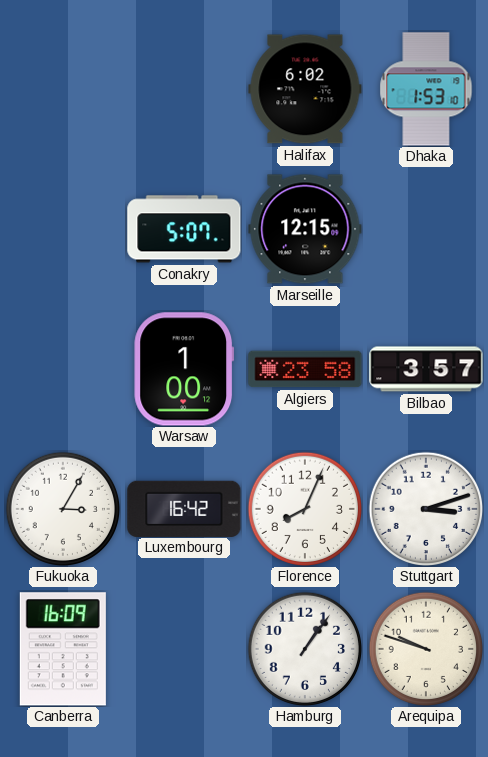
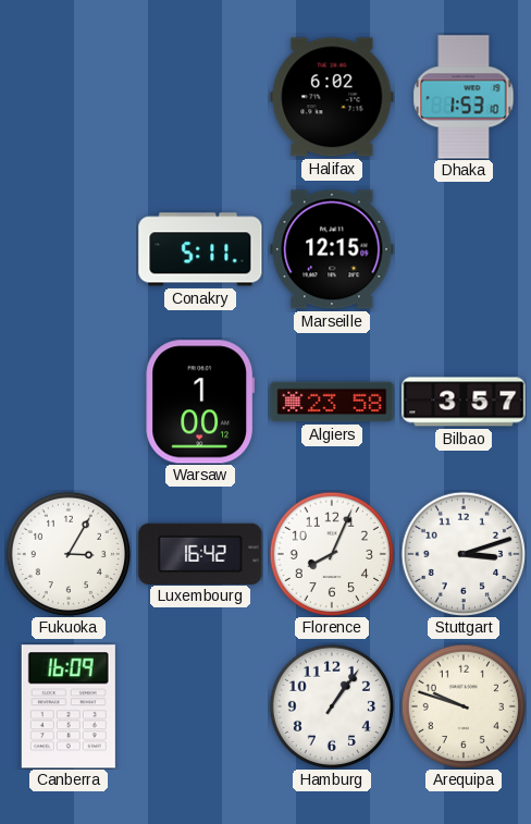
Conakry: 5:07 -> 5:11
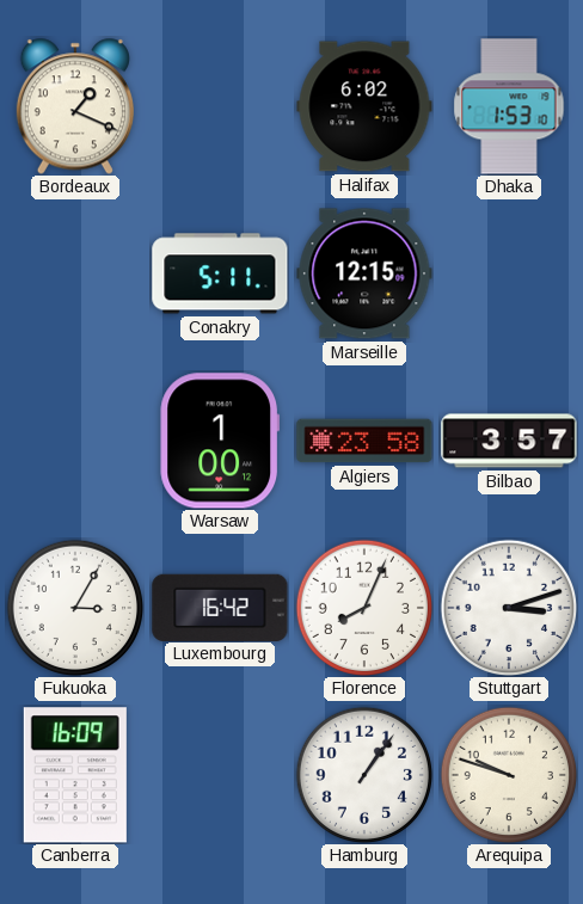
Bordeaux: none -> 1:19
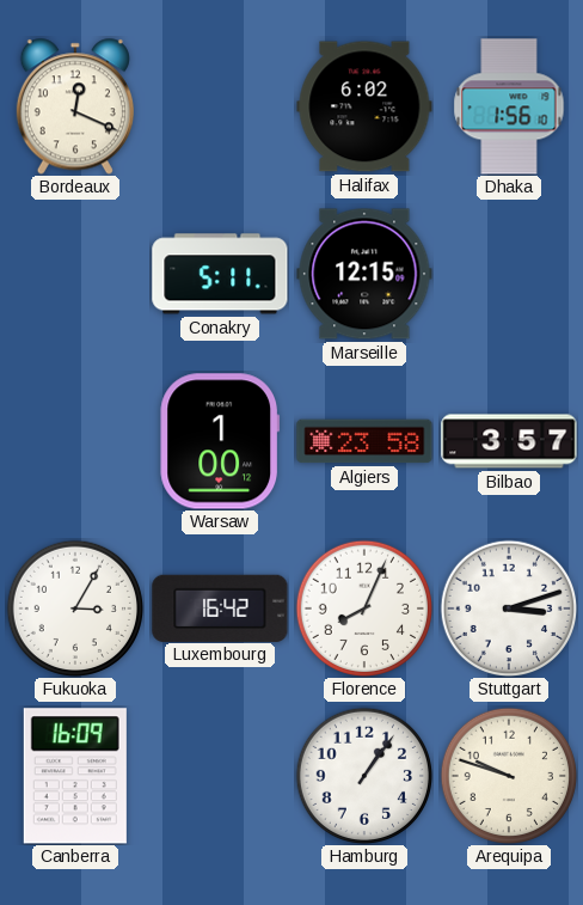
Bordeaux: 1:19 -> 12:19
Dhaka: 1:53 -> 1:56
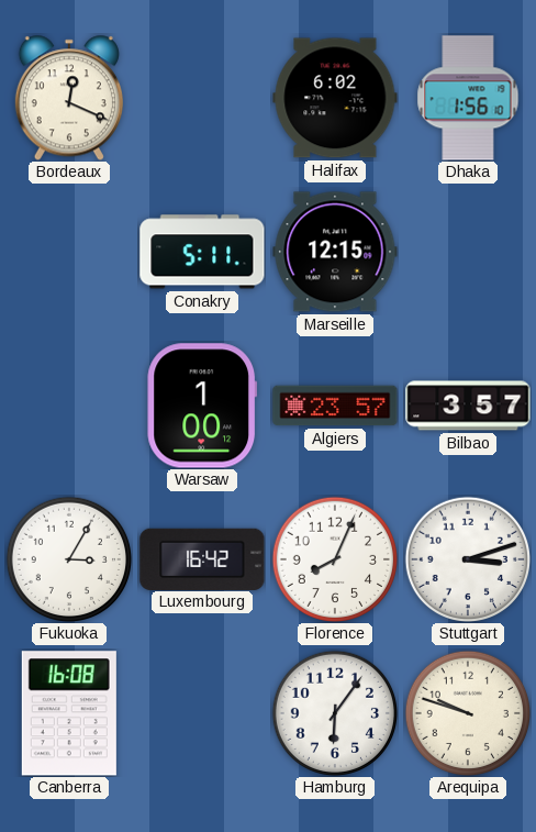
Algiers: 23:58 -> 23:57
Canberra: 16:09 -> 16:08
Hamburg: 1:06 -> 6:06
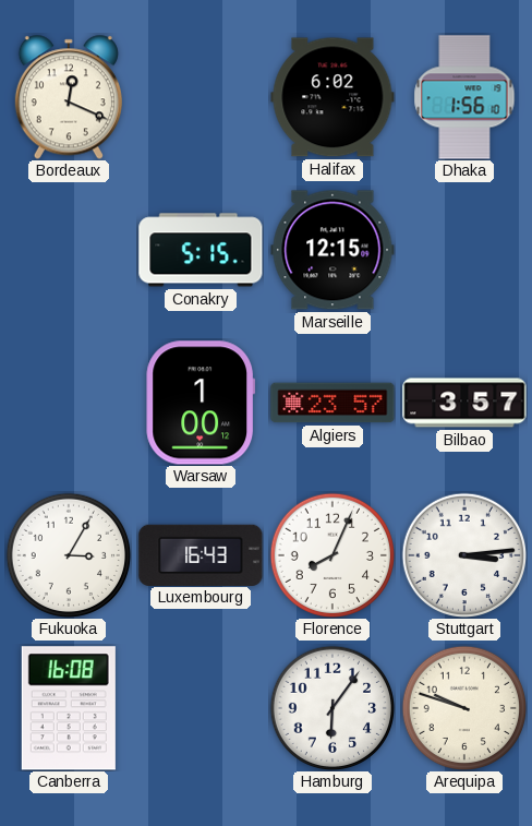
Conakry: 5:11 -> 5:15
Luxembourg: 16:42 -> 16:43
Stuttgart: 3:12 -> 3:14
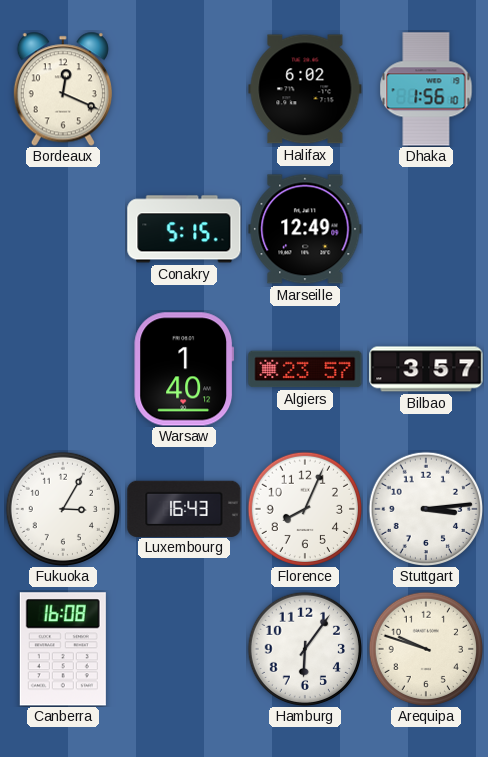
Marseille: 12:15 -> 12:49
Warsaw: 1:00 -> 1:40
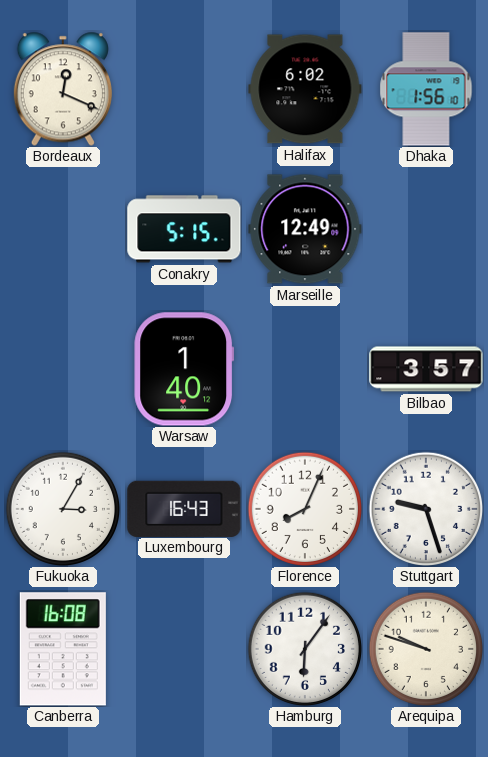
Algiers: 23:57 -> none
Stuttgart: 3:14 -> 9:27
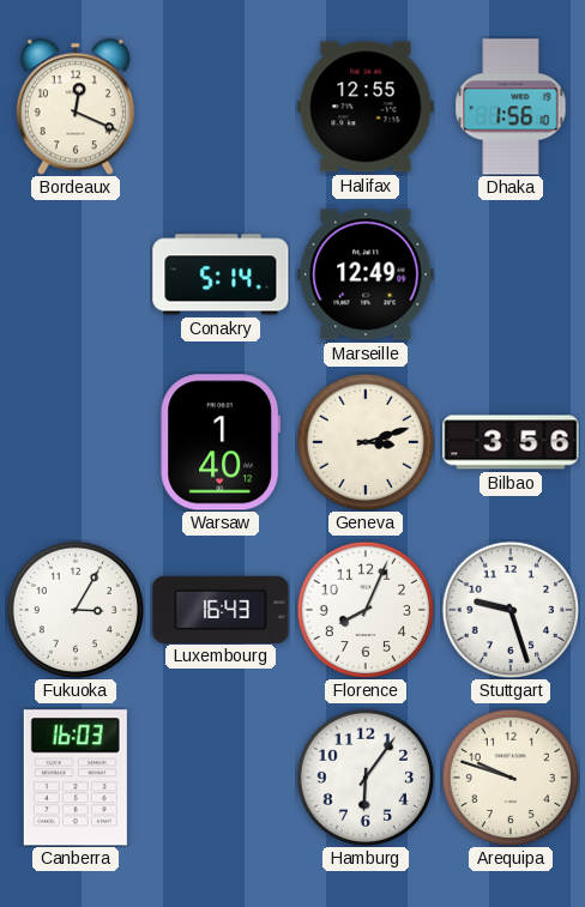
Halifax: 6:02 -> 12:55
Conakry: 5:15 -> 5:14
Geneva: none -> 3:12
Bilbao: 3:57 -> 3:56
Canberra: 16:08 -> 16:03
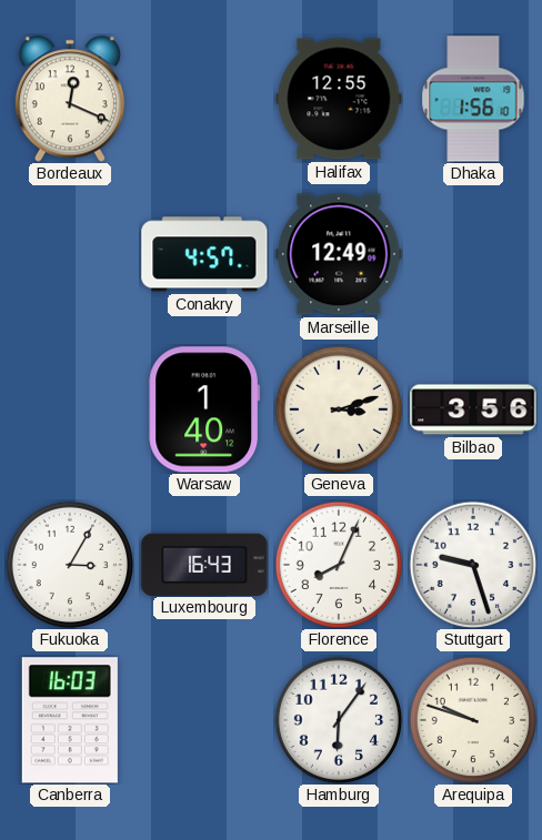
Conakry: 5:14 -> 4:57
